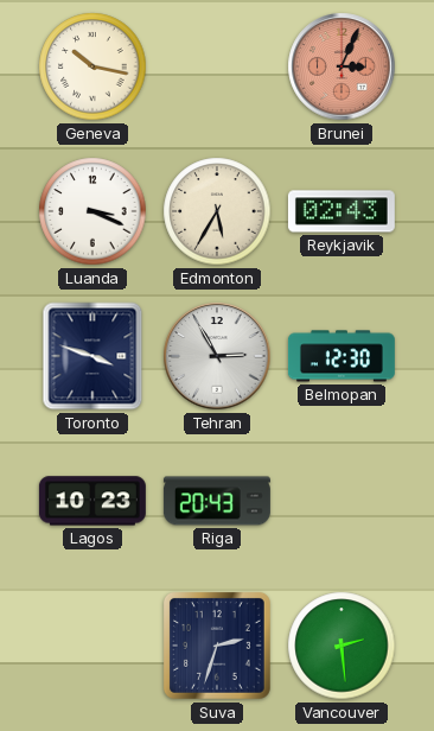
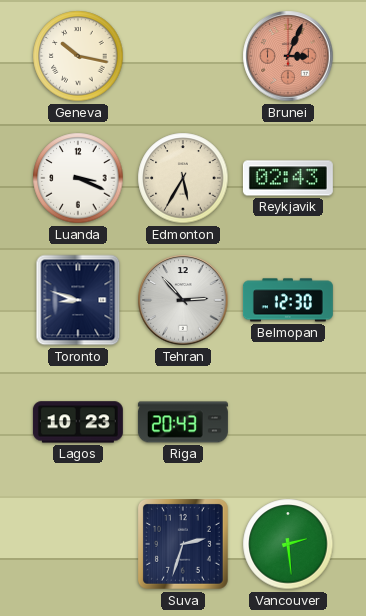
Toronto: 3:48 -> 8:48
Tehran: 2:55 -> 2:53
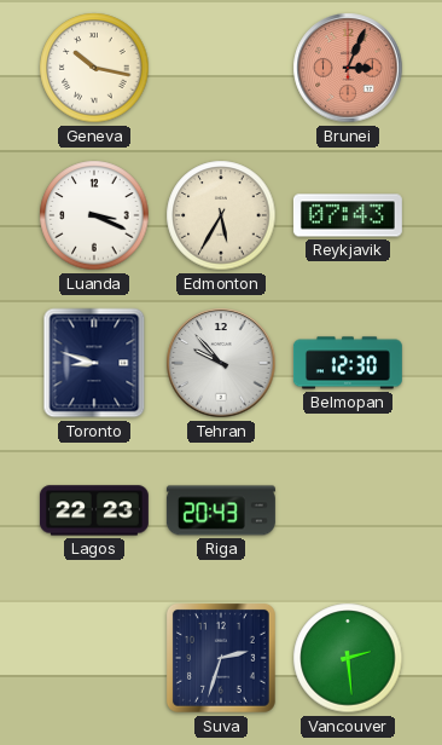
Reykjavik: 02:43 -> 07:43
Tehran: 2:53 -> 9:53
Lagos: 10:23 -> 22:23
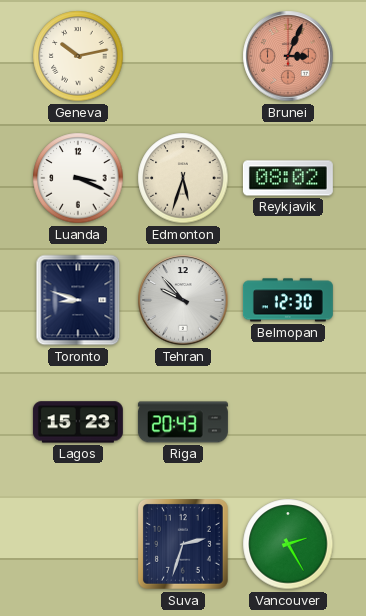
Geneva: 10:17 -> 10:13
Edmonton: 5:35 -> 5:33
Reykjavik: 07:43 -> 08:02
Lagos: 22:23 -> 15:23
Vancouver: 2:29 -> 2:25
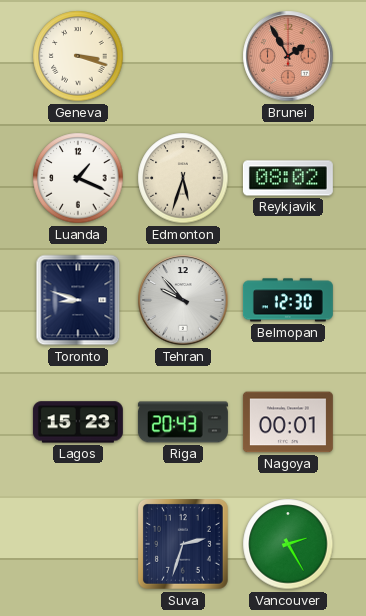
Geneva: 10:13 -> 3:18
Brunei: 3:04 -> 1:55
Luanda: 3:19 -> 1:19
Nagoya: none -> 00:01
